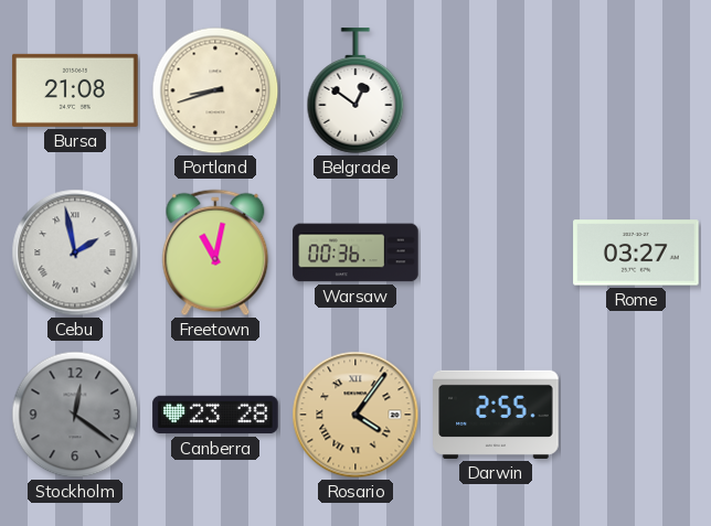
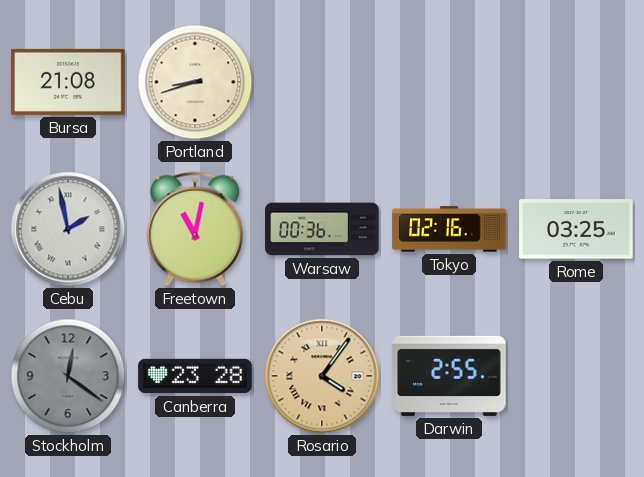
Belgrade: 12:51 -> none
Tokyo: none -> 02:16
Rome: 03:27 -> 03:25
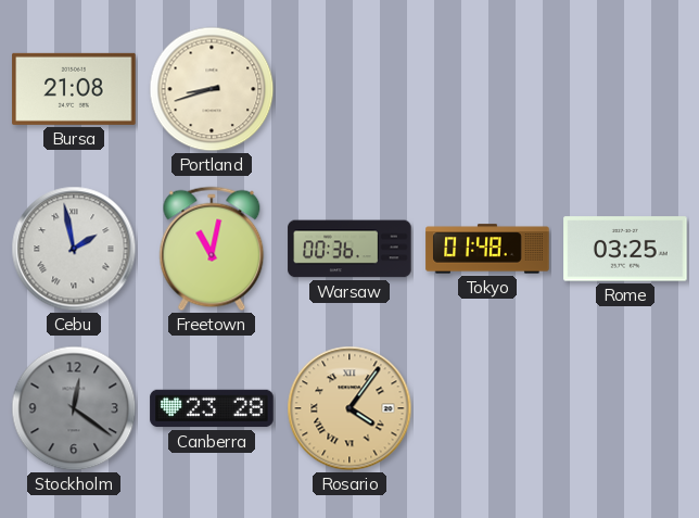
Tokyo: 02:16 -> 01:48
Darwin: 2:55 -> none
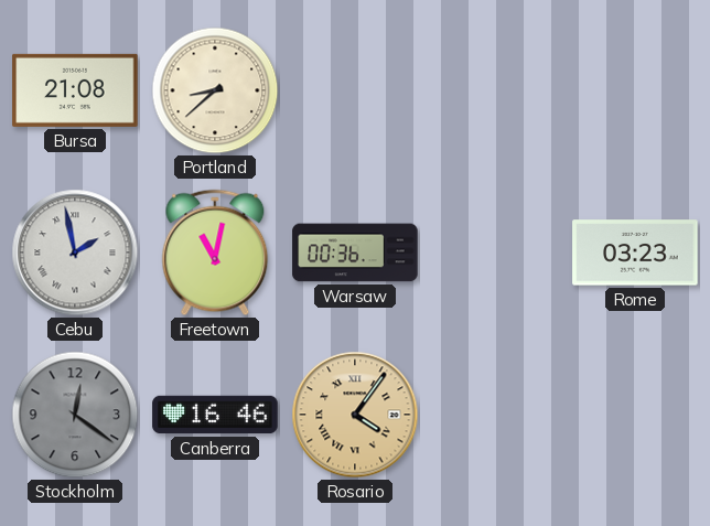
Portland: 8:42 -> 8:38
Tokyo: 01:48 -> none
Rome: 03:25 -> 03:23
Canberra: 23:28 -> 16:46
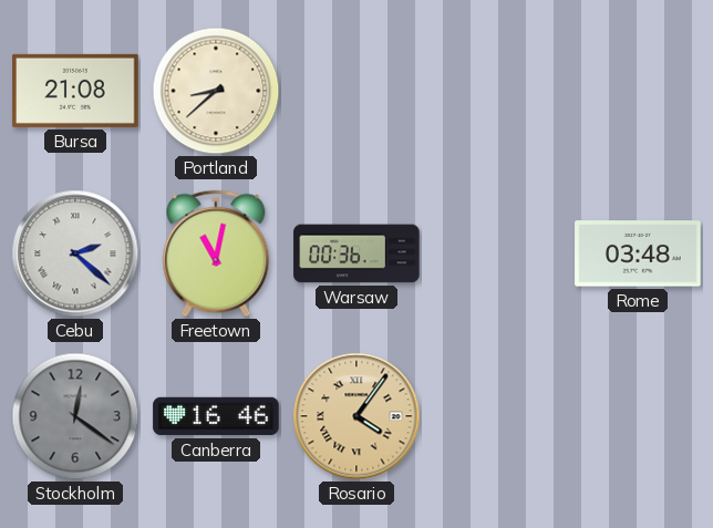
Cebu: 1:58 -> 2:22
Rome: 03:23 -> 03:48
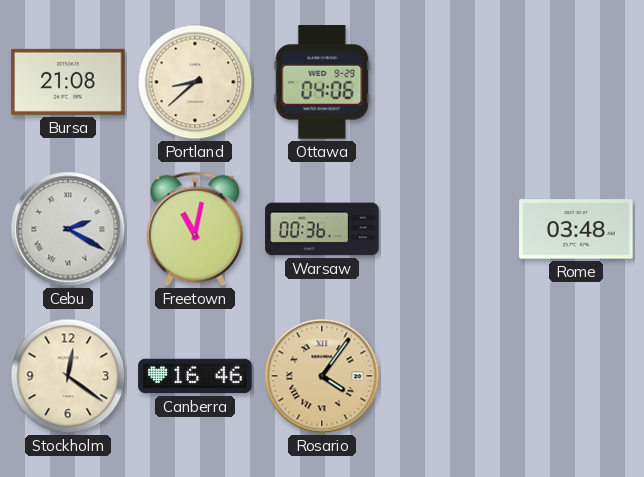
Ottawa: none -> 04:06
Cebu: 2:22 -> 2:20
Stockholm dial: grey -> cream
